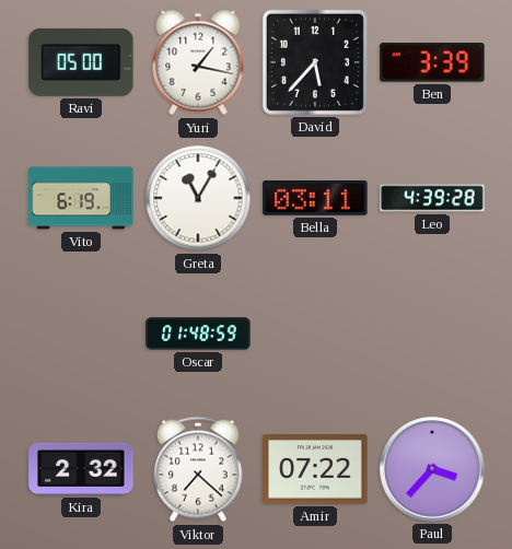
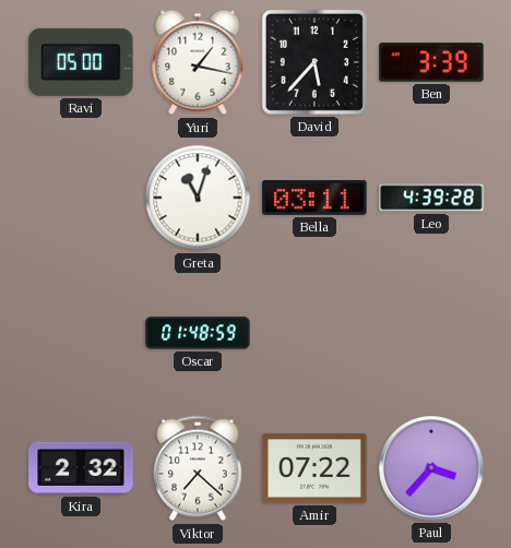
Vito: 6:19 -> none
Greta: 11:05 -> 11:03
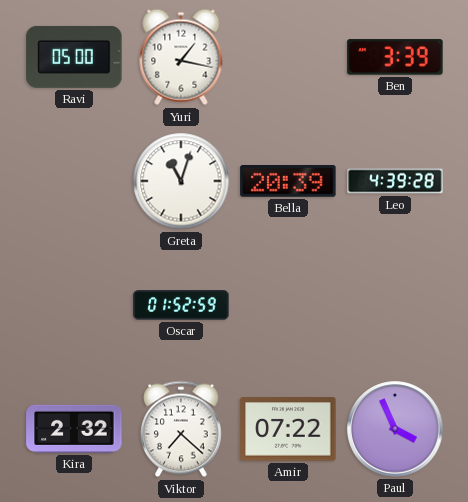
David: 5:37 -> none
Bella: 03:11 -> 20:39
Oscar: 01:48 -> 01:52
Paul: 3:37 -> 3:56
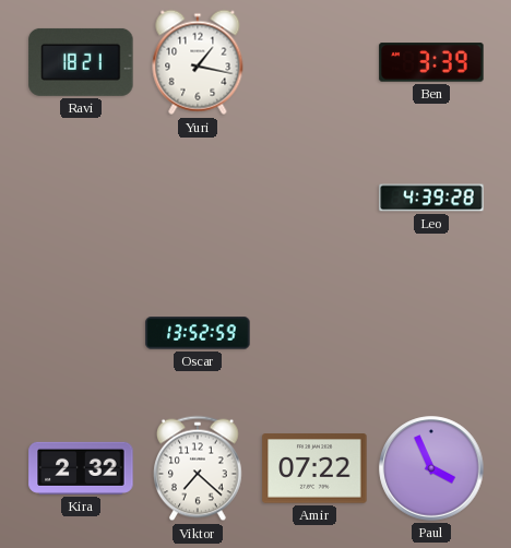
Ravi: 05:00 -> 18:21
Greta: 11:03 -> none
Bella: 20:39 -> none
Oscar: 01:52 -> 13:52
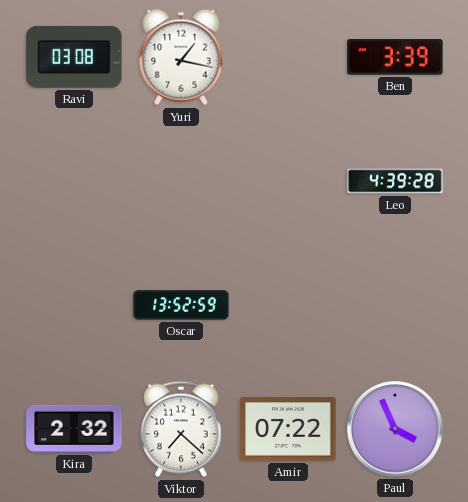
Ravi: 18:21 -> 03:08
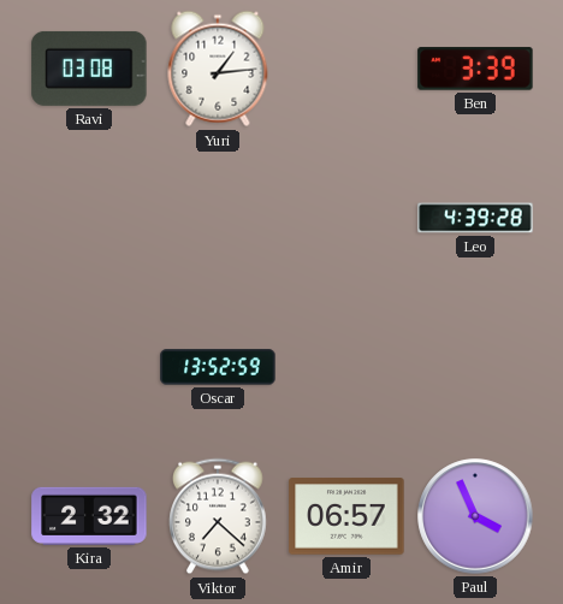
Yuri: 1:17 -> 1:14
Amir: 07:22 -> 06:57
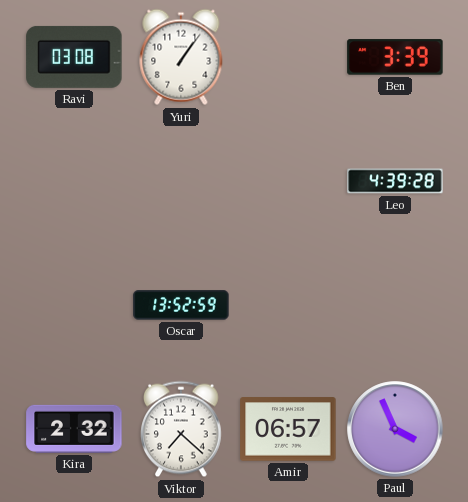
Yuri: 1:14 -> 1:06
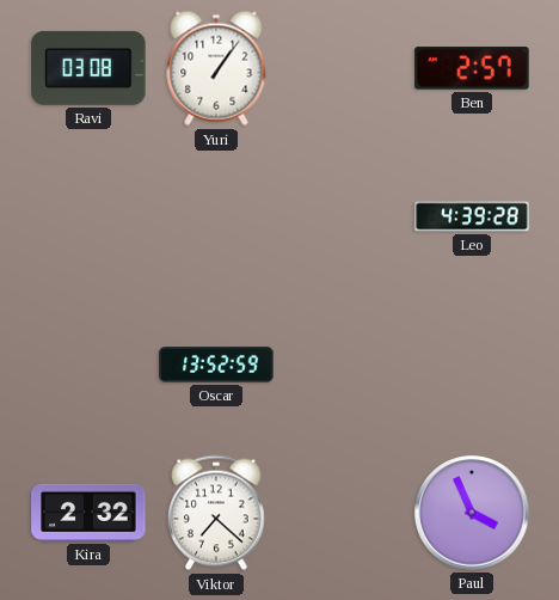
Ben: 3:39 -> 2:57
Amir: 06:57 -> none
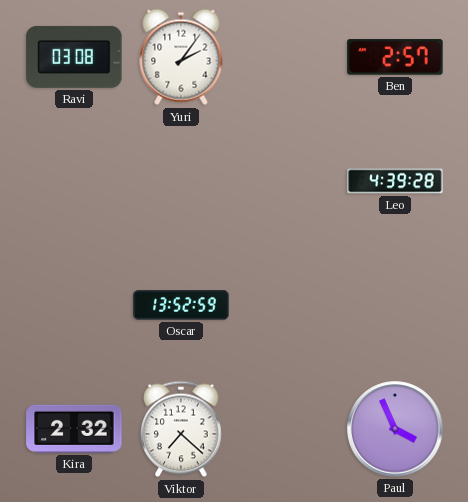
Yuri: 1:06 -> 2:06
